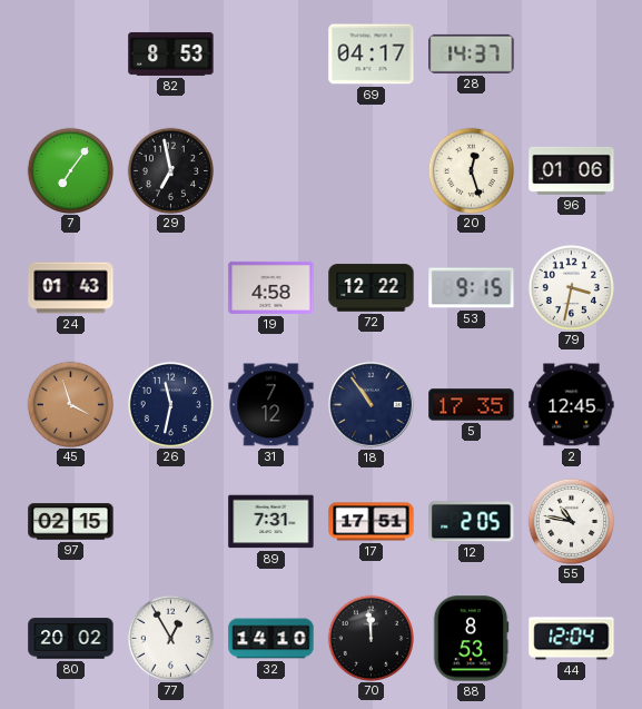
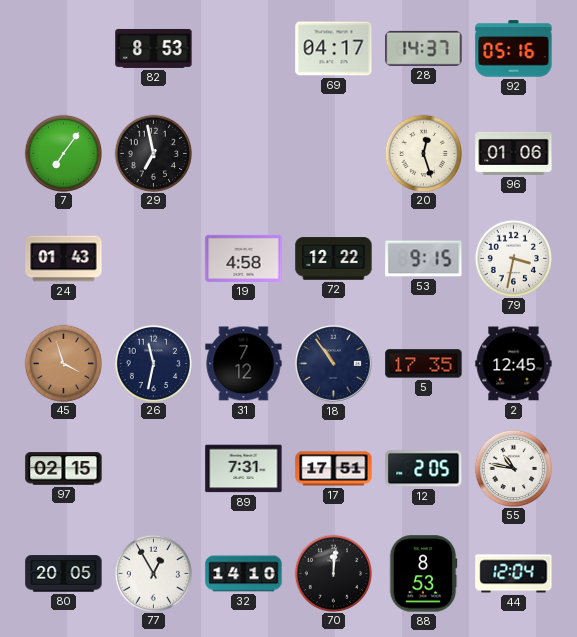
92: none -> 05:16
80: 20:02 -> 20:05
70: 11:59 -> 12:01
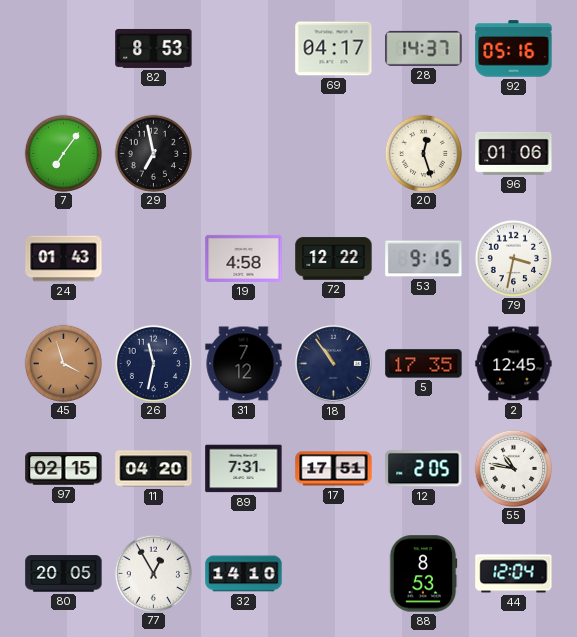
11: none -> 04:20
70: 12:01 -> none
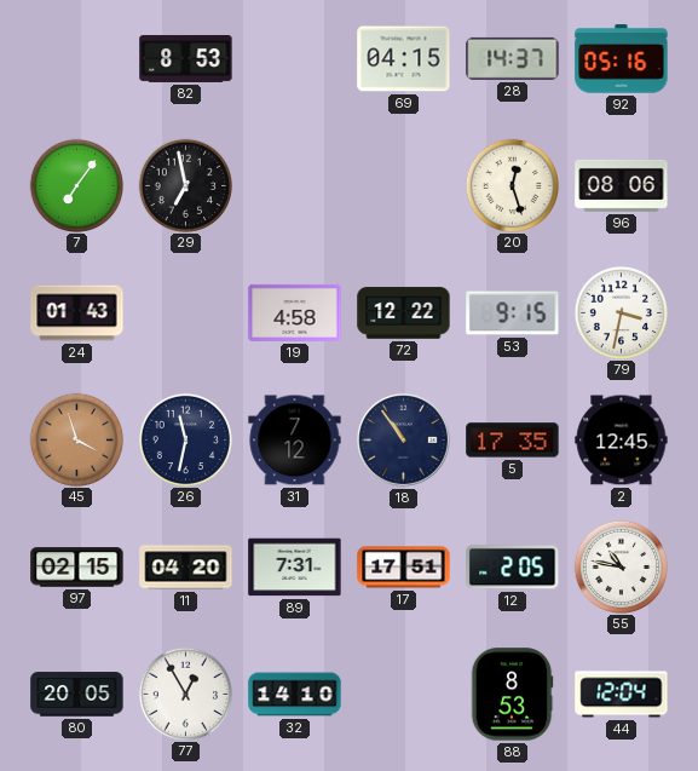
69: 04:17 -> 04:15
96: 01:06 -> 08:06
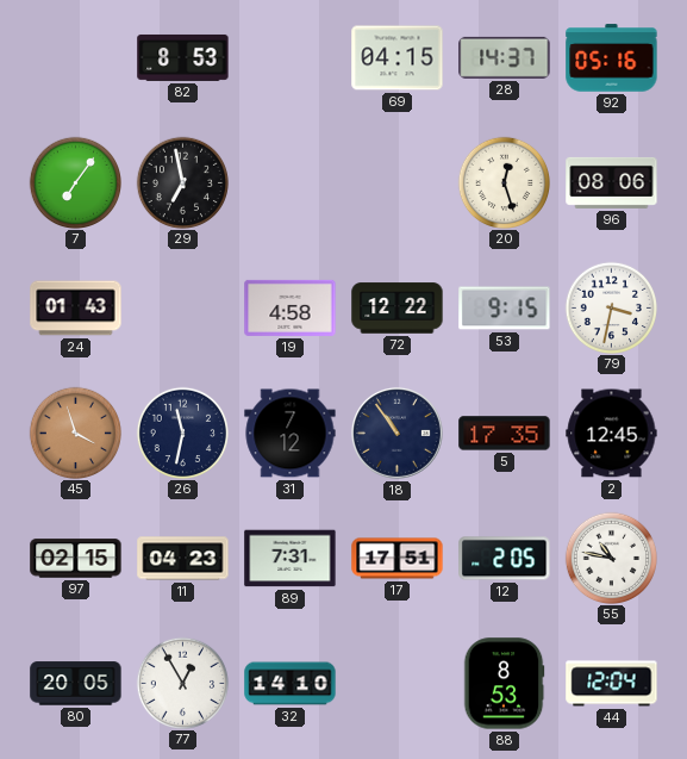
11: 04:20 -> 04:23
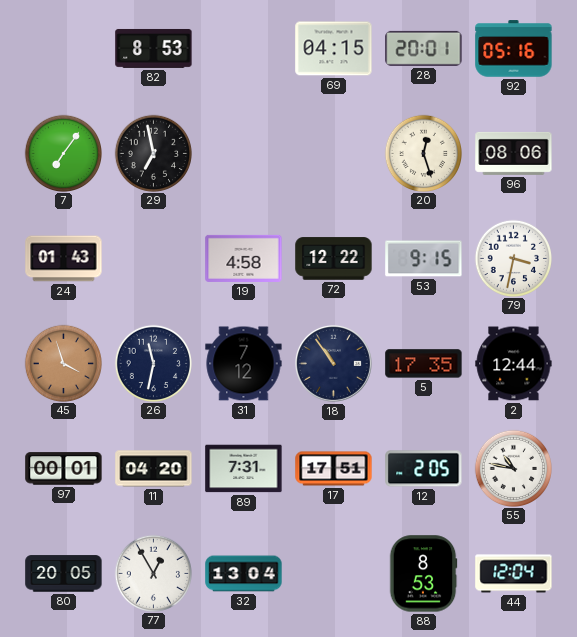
28: 14:37 -> 20:01
2: 12:45 -> 12:44
97: 02:15 -> 00:01
11: 04:23 -> 04:20
32: 14:10 -> 13:04
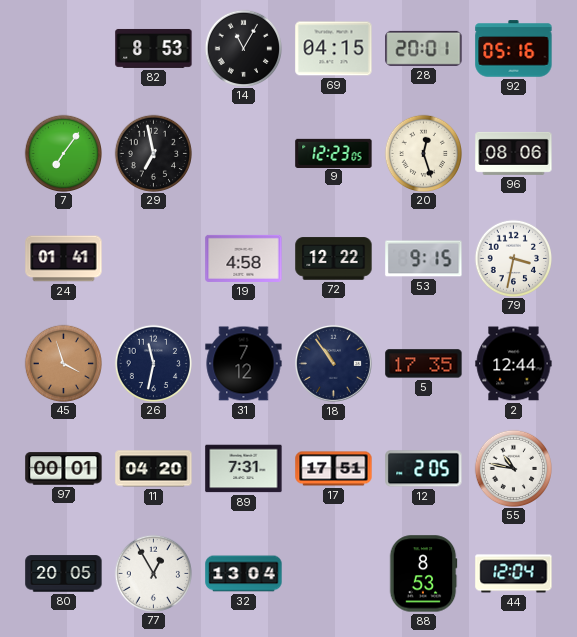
14: none -> 11:05
9: none -> 12:23
24: 01:43 -> 01:41
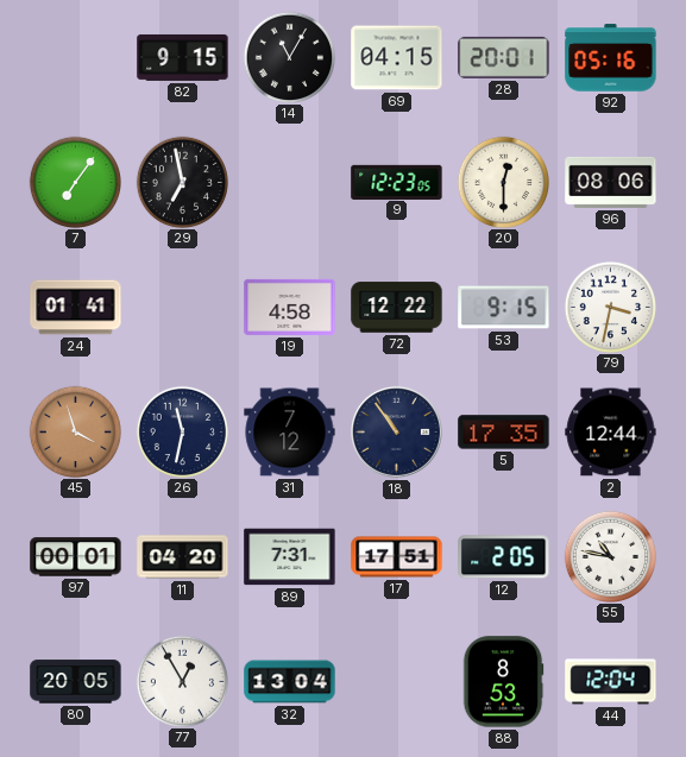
82: 8:53 -> 9:15
20: 12:27 -> 12:30
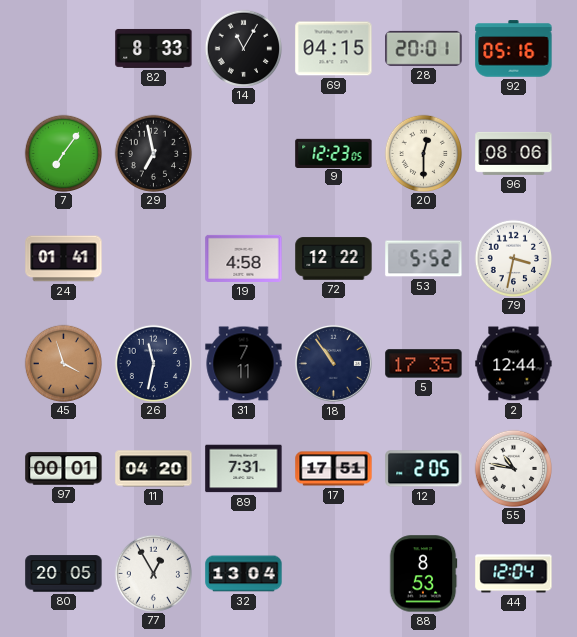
82: 9:15 -> 8:33
53: 9:15 -> 5:52
31: 7:12 -> 7:11
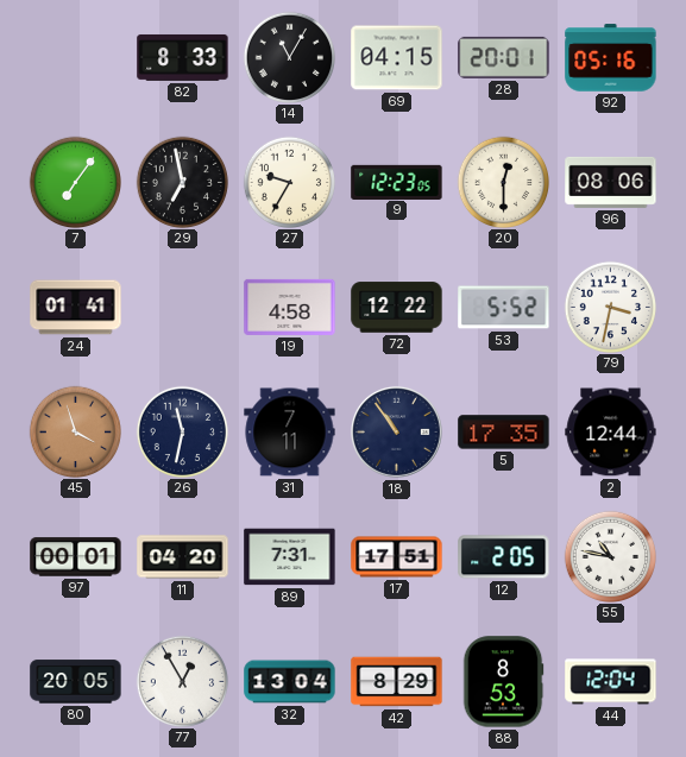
27: none -> 9:35
42: none -> 8:29
